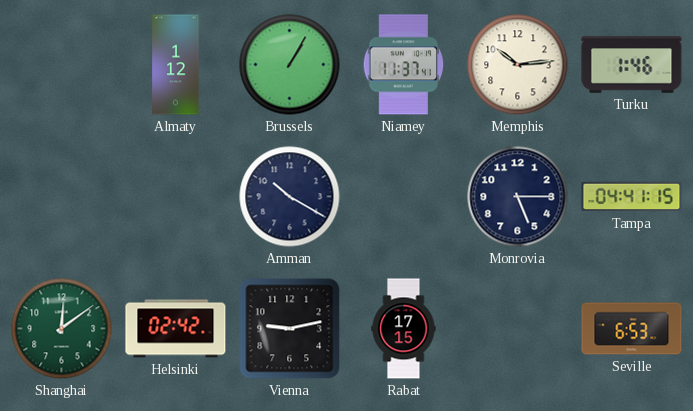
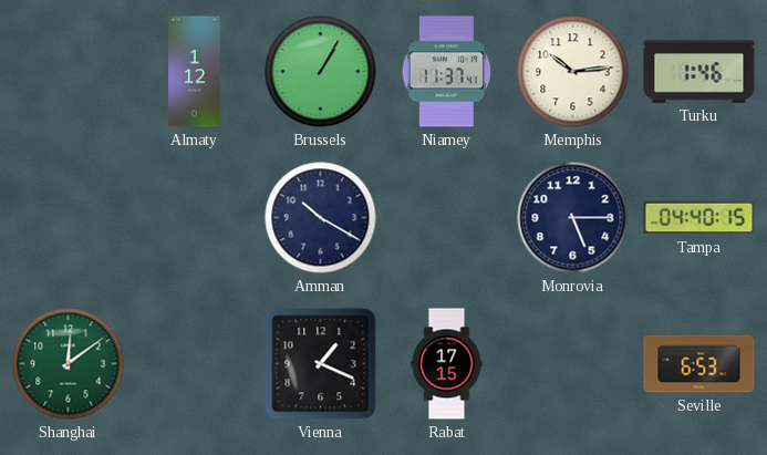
Tampa: 04:41 -> 04:40
Helsinki: 02:42 -> none
Vienna: 9:13 -> 1:19
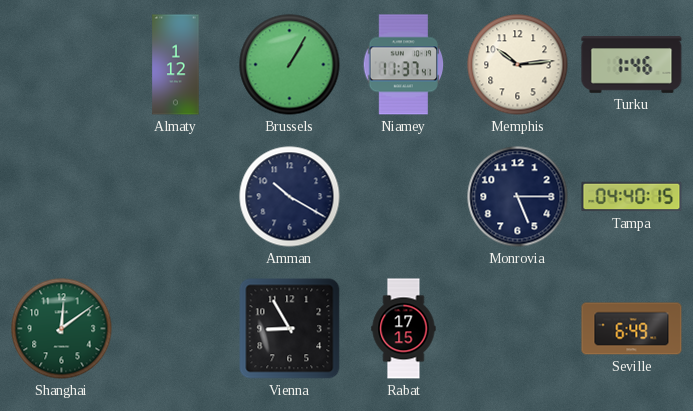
Vienna: 1:19 -> 8:55
Seville: 6:53 -> 6:49
